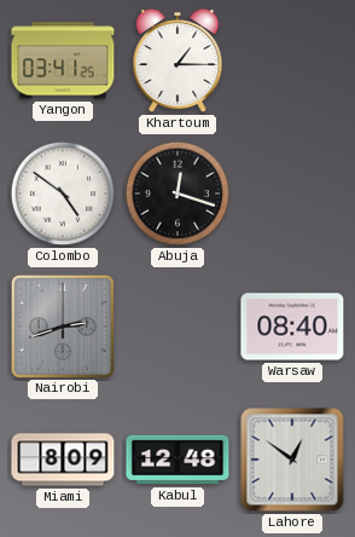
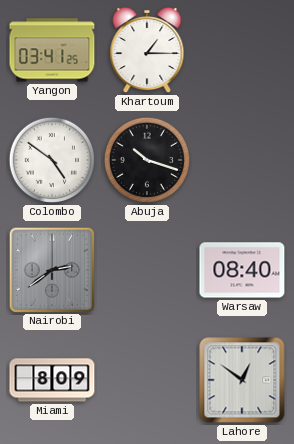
Abuja: 12:18 -> 10:18
Nairobi: 2:42 -> 2:39
Kabul: 12:48 -> none
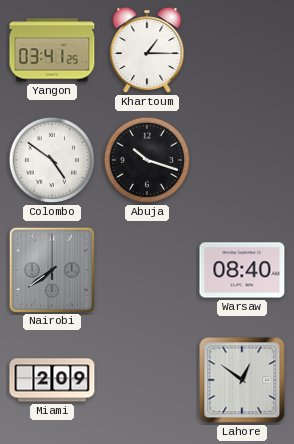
Nairobi: 2:39 -> 7:39
Miami: 8:09 -> 2:09
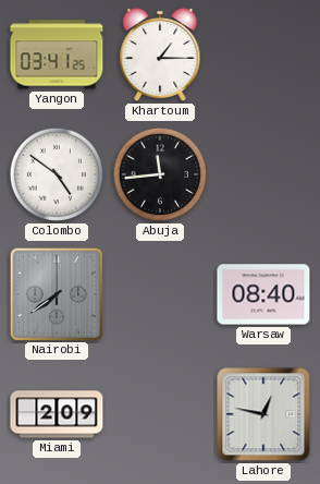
Abuja: 10:18 -> 11:44
Lahore: 12:51 -> 12:47
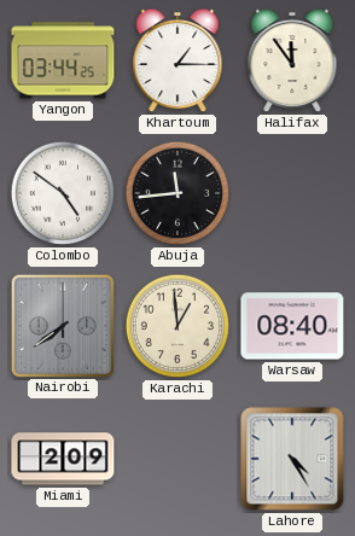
Yangon: 03:41 -> 03:44
Halifax: none -> 11:54
Karachi: none -> 12:59
Lahore: 12:47 -> 4:25
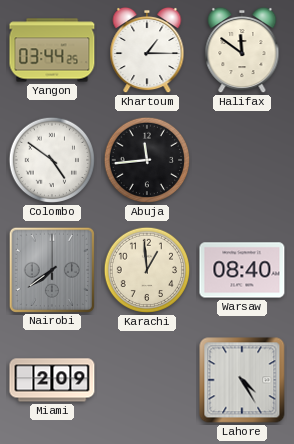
Halifax: 11:54 -> 11:51
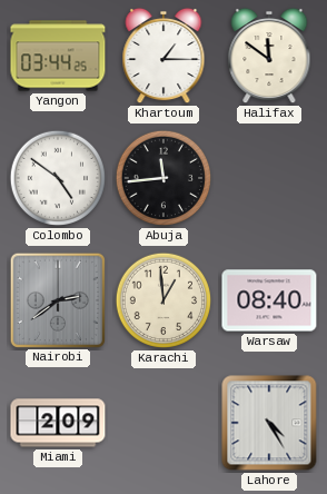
Nairobi: 7:39 -> 2:39
